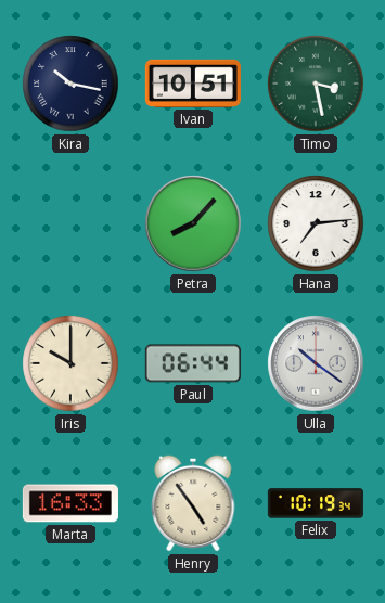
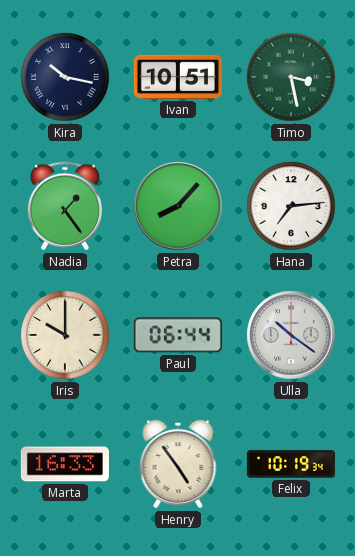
Nadia: none -> 1:24
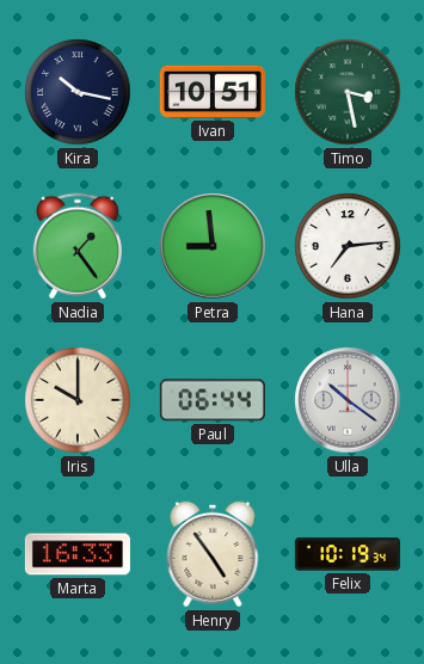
Petra: 8:07 -> 8:59
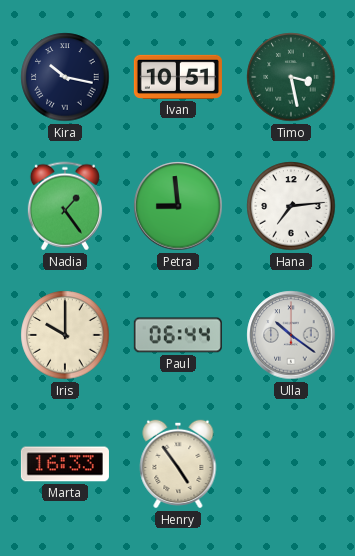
Felix: 10:19 -> none
